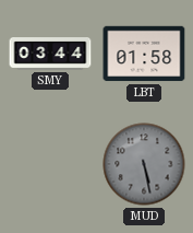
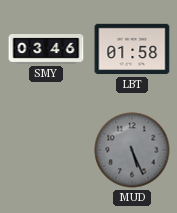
SMY: 03:44 -> 03:46
MUD: 5:28 -> 5:26
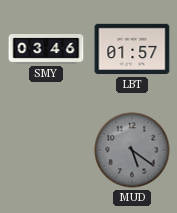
LBT: 01:58 -> 01:57
MUD: 5:26 -> 5:21
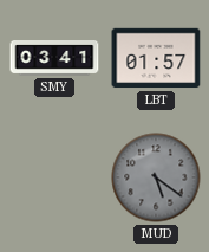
SMY: 03:46 -> 03:41
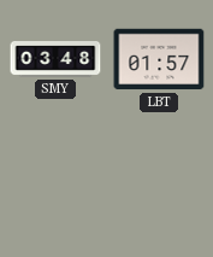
SMY: 03:41 -> 03:48
MUD: 5:21 -> none
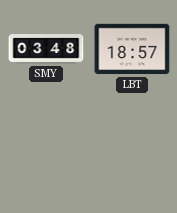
LBT: 01:57 -> 18:57
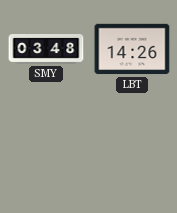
LBT: 18:57 -> 14:26
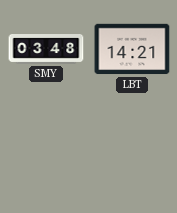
LBT: 14:26 -> 14:21
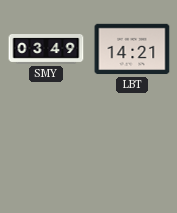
SMY: 03:48 -> 03:49
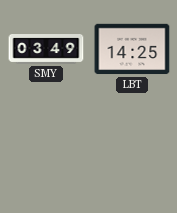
LBT: 14:21 -> 14:25
